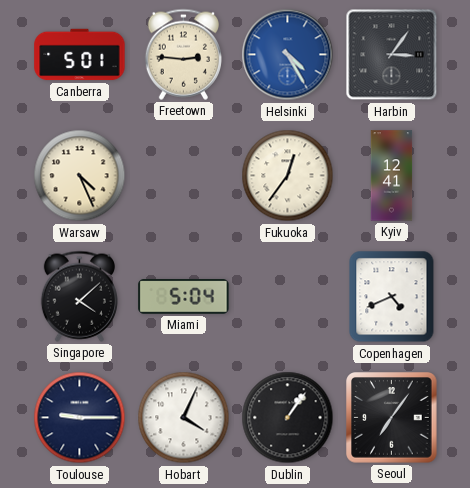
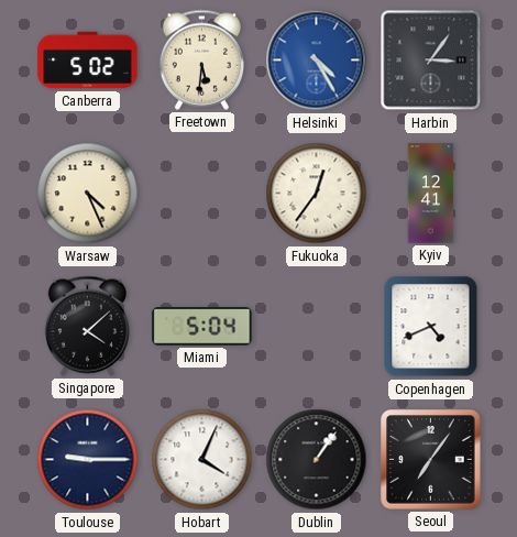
Canberra: 5:01 -> 5:02
Freetown: 2:46 -> 5:31
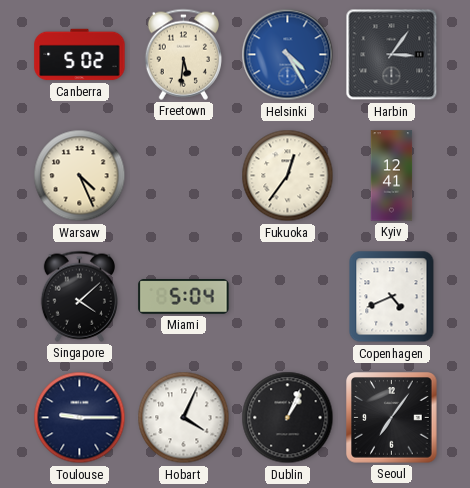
Dublin: 1:06 -> 1:04
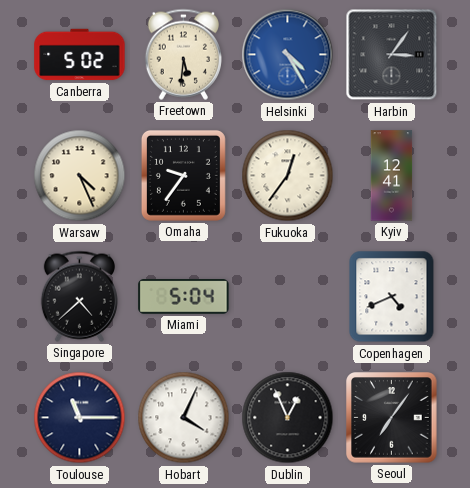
Omaha: none -> 9:36
Singapore: 4:08 -> 4:38
Toulouse: 9:15 -> 11:15
Dublin: 1:04 -> 12:56
